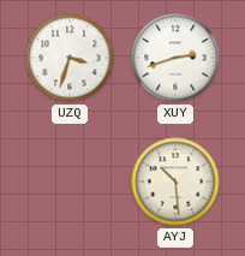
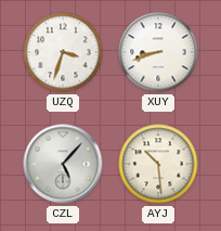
XUY: 2:42 -> 8:42
CZL: none -> 5:07
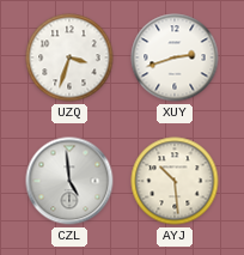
XUY: 8:42 -> 2:42
CZL: 5:07 -> 4:59
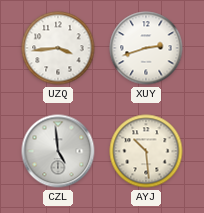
UZQ: 3:33 -> 3:44
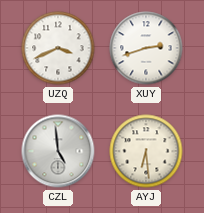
UZQ: 3:44 -> 3:41
AYJ: 10:29 -> 6:29
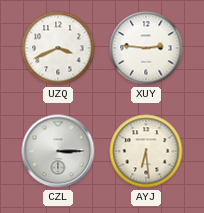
XUY: 2:42 -> 2:46
CZL: 4:59 -> 3:15
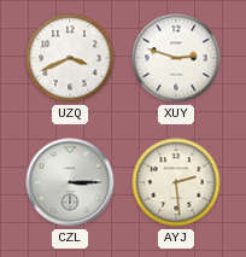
XUY: 2:46 -> 2:48
AYJ: 6:29 -> 2:29
